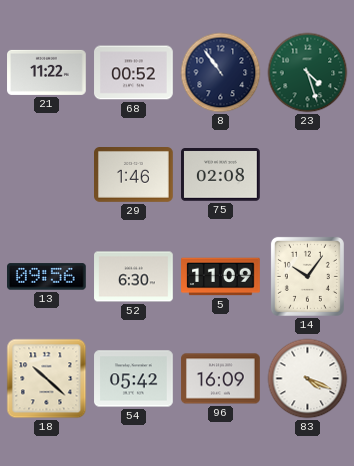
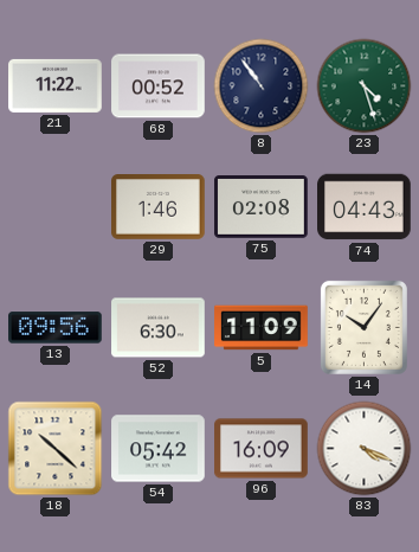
74: none -> 04:43
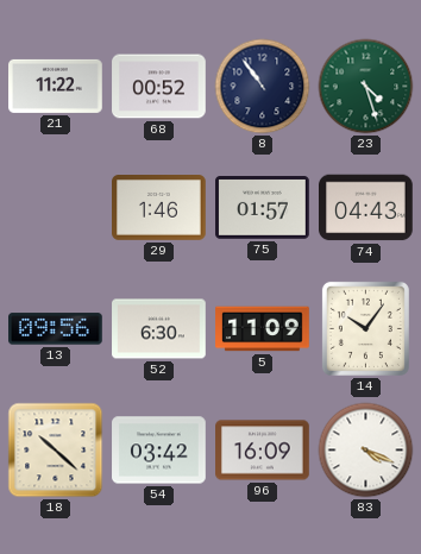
75: 02:08 -> 01:57
54: 05:42 -> 03:42
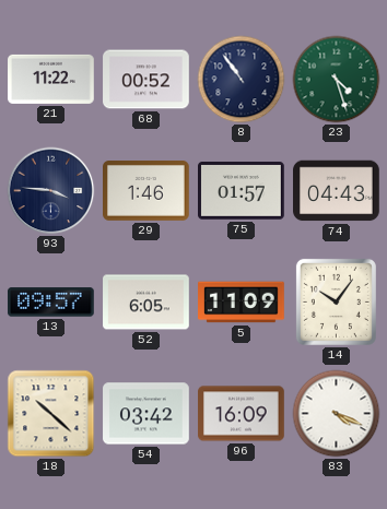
93: none -> 3:46
13: 09:56 -> 09:57
52: 6:30 -> 6:05
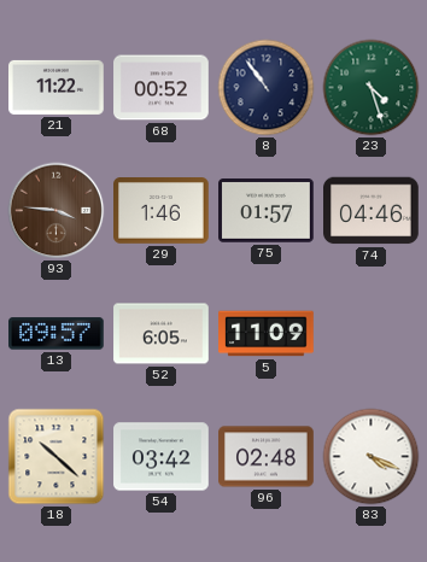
93 dial: navy -> brown
74: 04:43 -> 04:46
14: 10:06 -> none
96: 16:09 -> 02:48
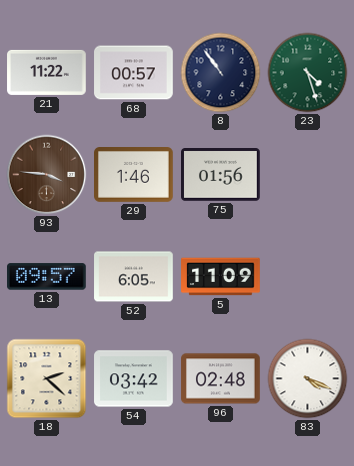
68: 00:52 -> 00:57
75: 01:57 -> 01:56
74: 04:46 -> none
18: 10:22 -> 2:22
